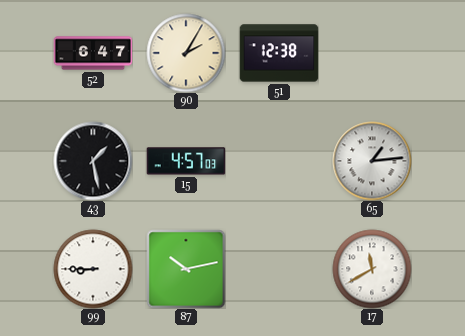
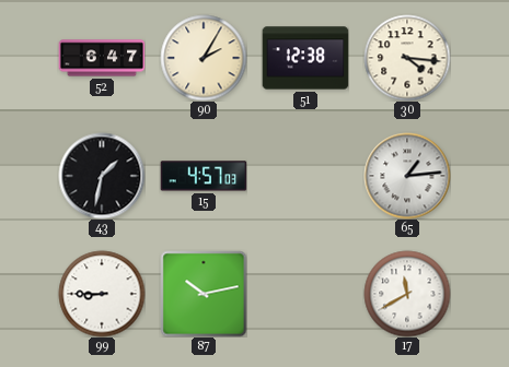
30: none -> 4:16
43: 1:28 -> 1:32
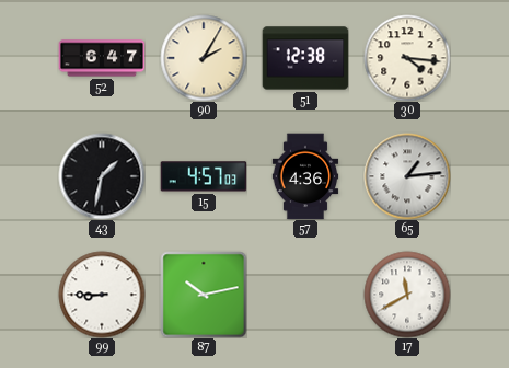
57: none -> 4:36
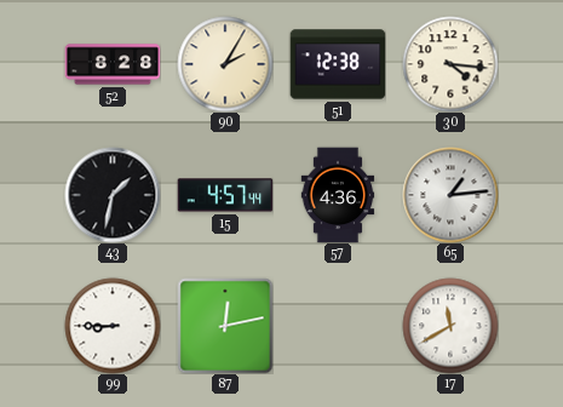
52: 6:47 -> 8:28
15: 4:57:03 -> 4:57:44
87: 10:13 -> 12:13
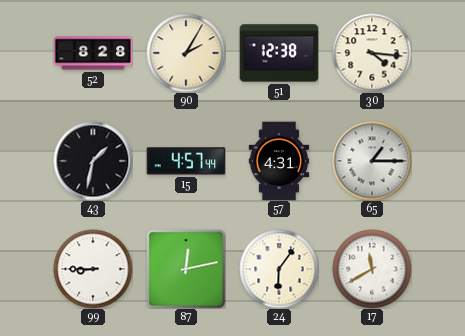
57: 4:36 -> 4:31
65: 1:14 -> 1:15
24: none -> 6:06
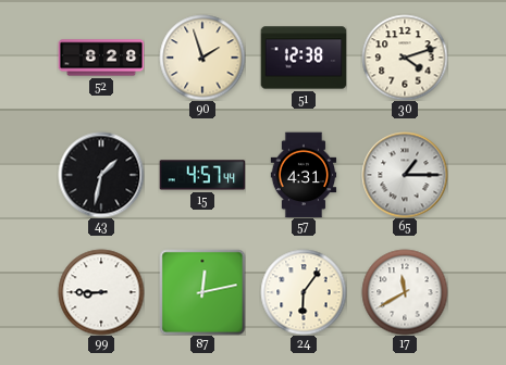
90: 2:05 -> 1:57
30: 4:16 -> 4:12
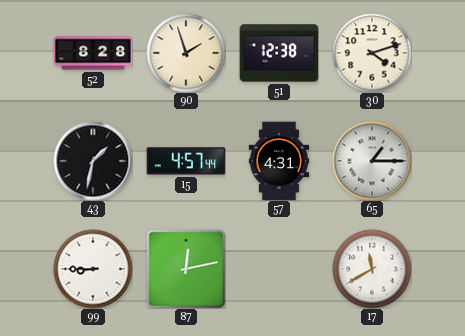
24: 6:06 -> none
